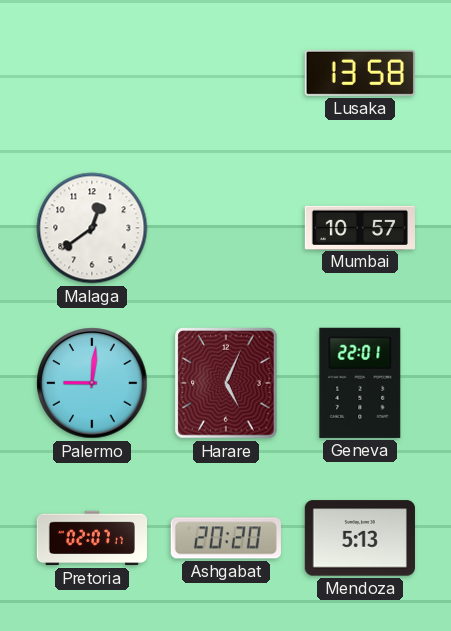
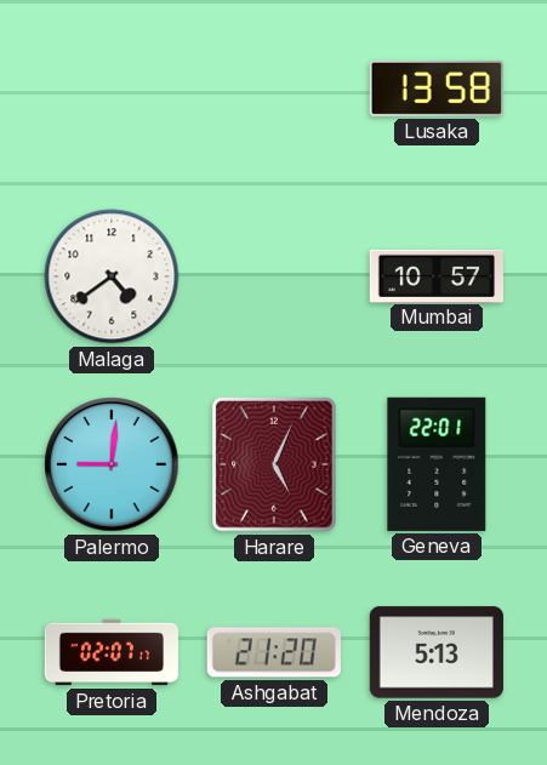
Malaga: 12:39 -> 4:39
Ashgabat: 20:20 -> 21:20
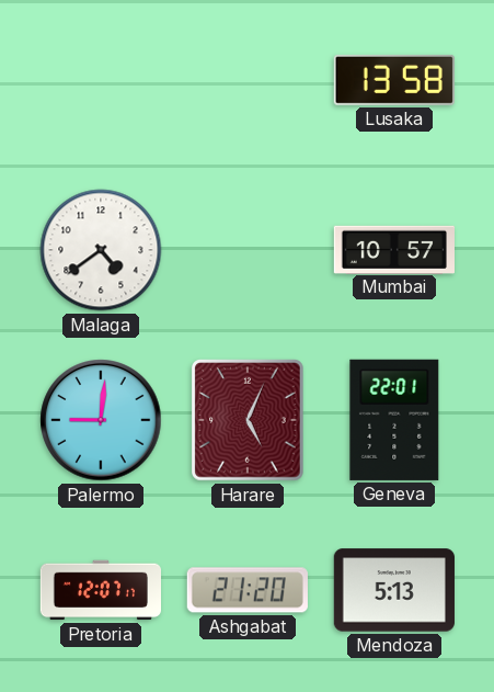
Pretoria: 02:07 -> 12:07
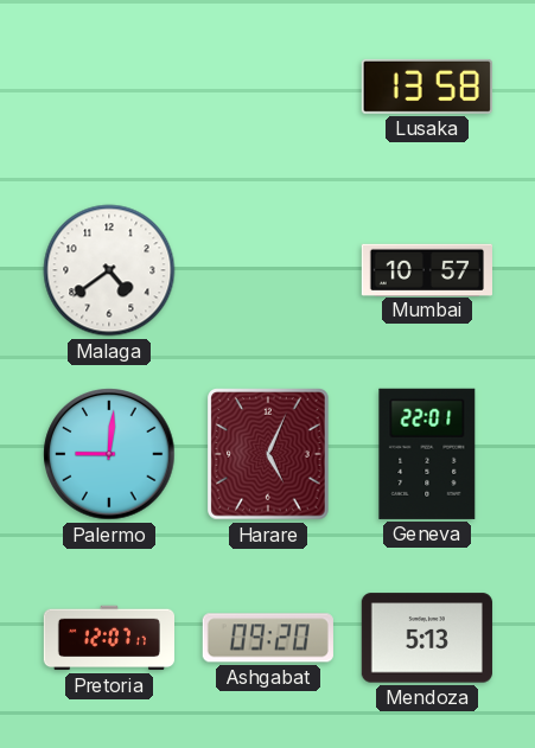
Ashgabat: 21:20 -> 09:20
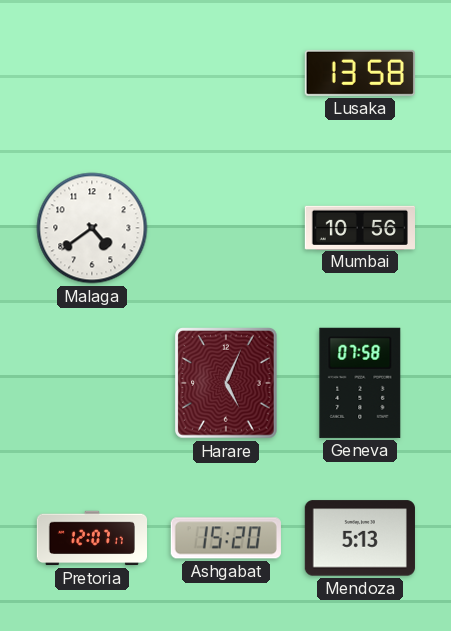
Mumbai: 10:57 -> 10:56
Palermo: 9:01 -> none
Geneva: 22:01 -> 07:58
Ashgabat: 09:20 -> 15:20
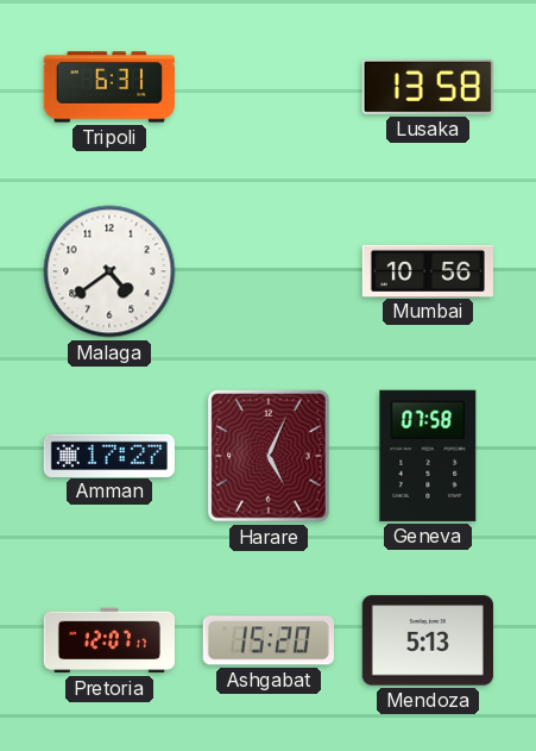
Tripoli: none -> 6:31
Amman: none -> 17:27
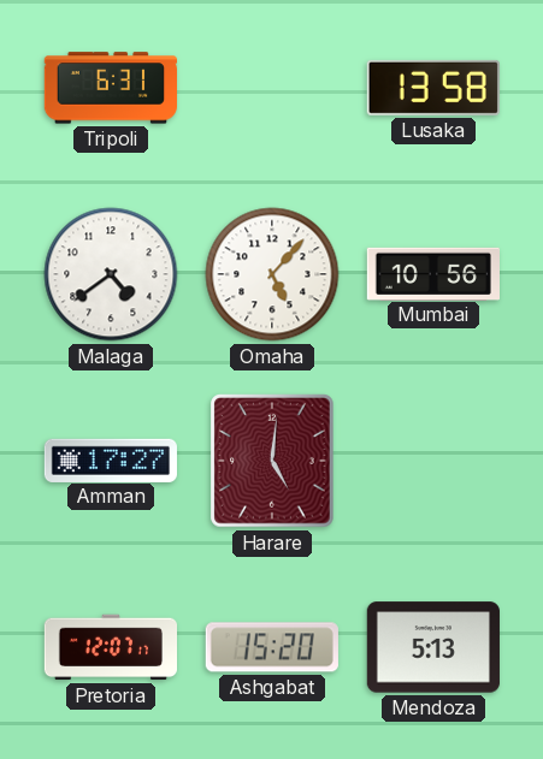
Omaha: none -> 5:07
Harare: 5:04 -> 5:01
Geneva: 07:58 -> none
